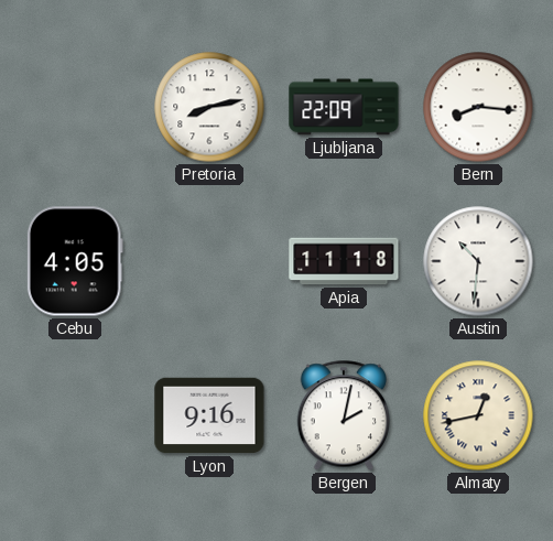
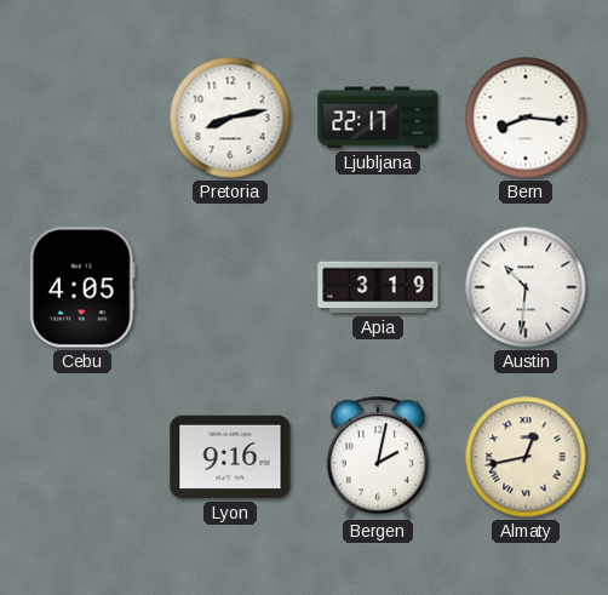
Ljubljana: 22:09 -> 22:17
Apia: 11:18 -> 3:19
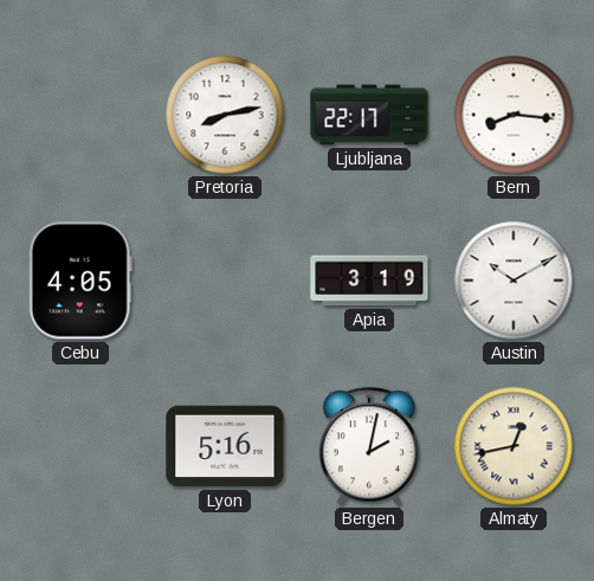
Austin: 10:31 -> 10:10
Lyon: 9:16 -> 5:16
